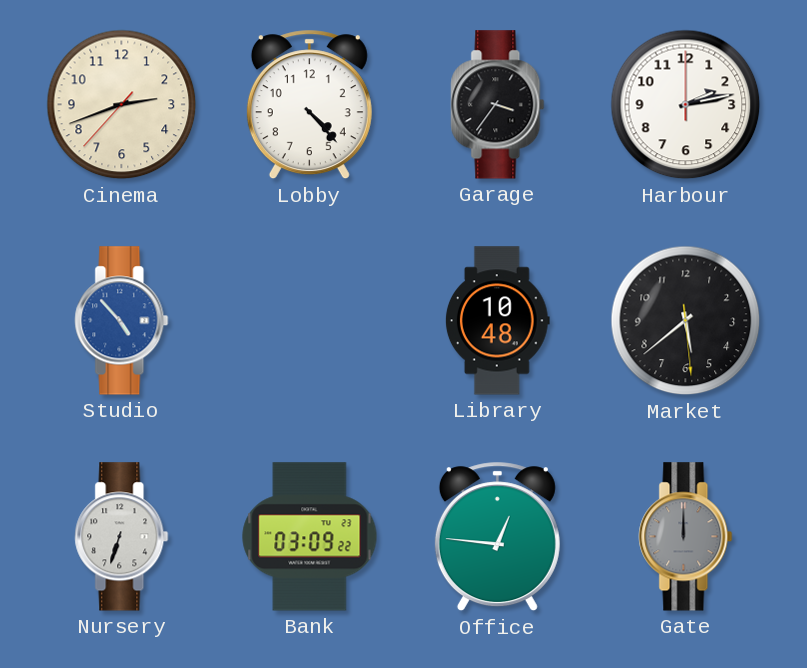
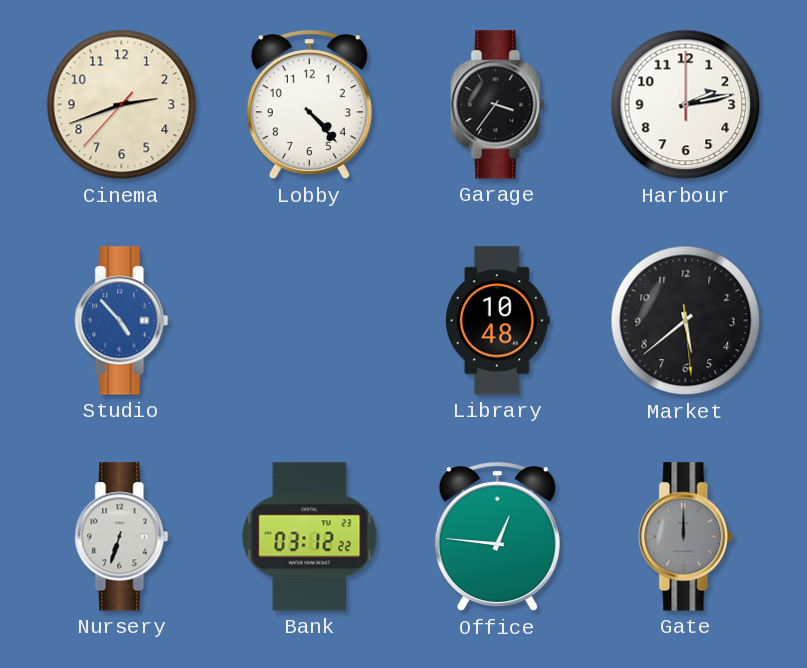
Bank: 03:09 -> 03:12
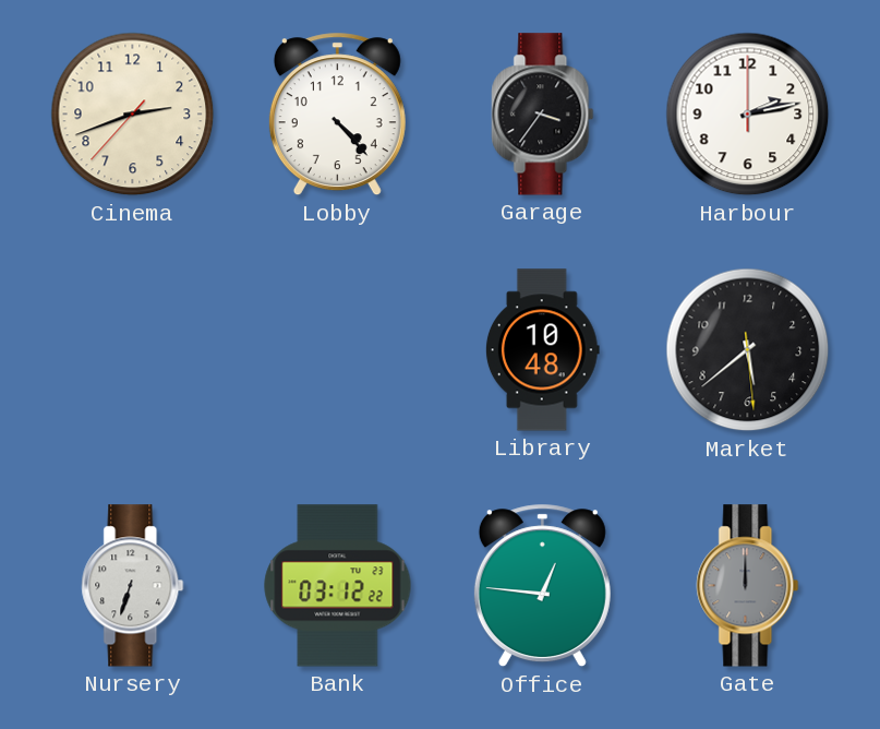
Studio: 4:53 -> none
